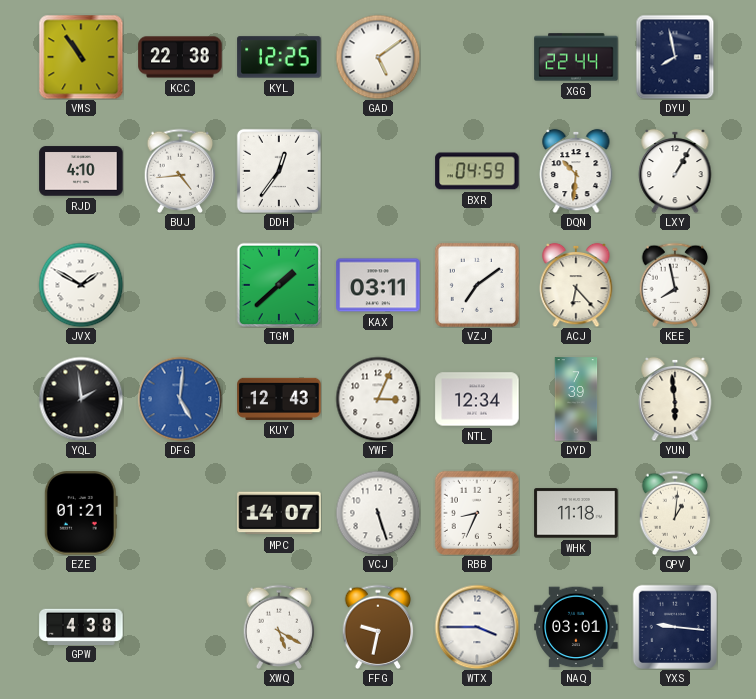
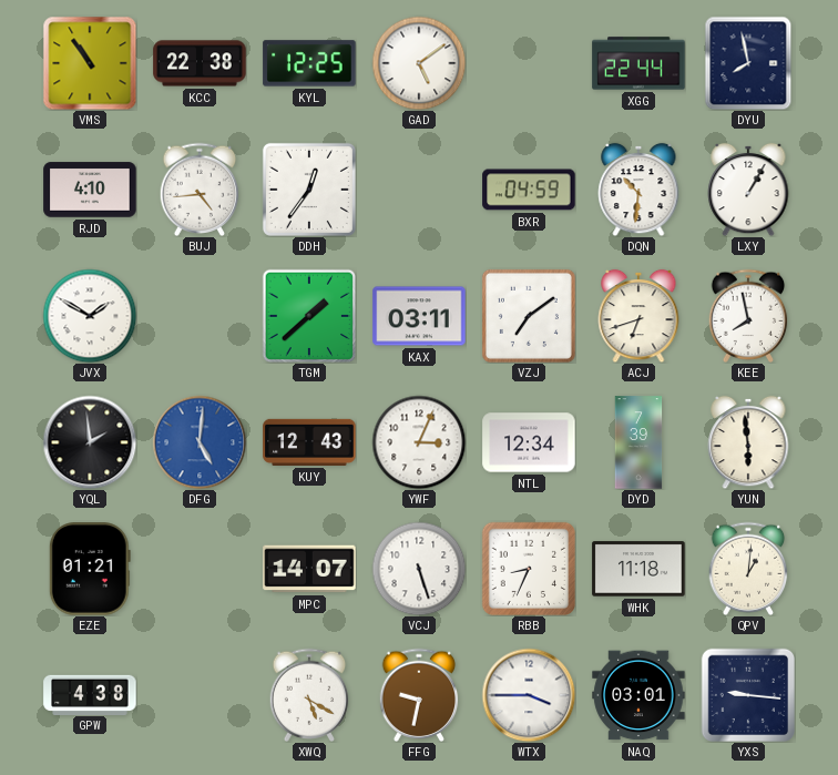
ACJ: 6:23 -> 6:42
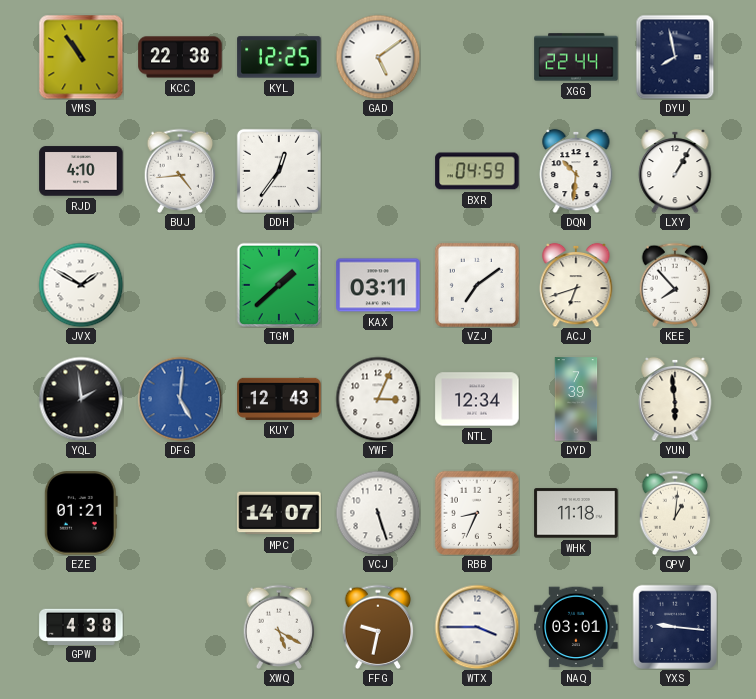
KEE: 7:58 -> 7:53
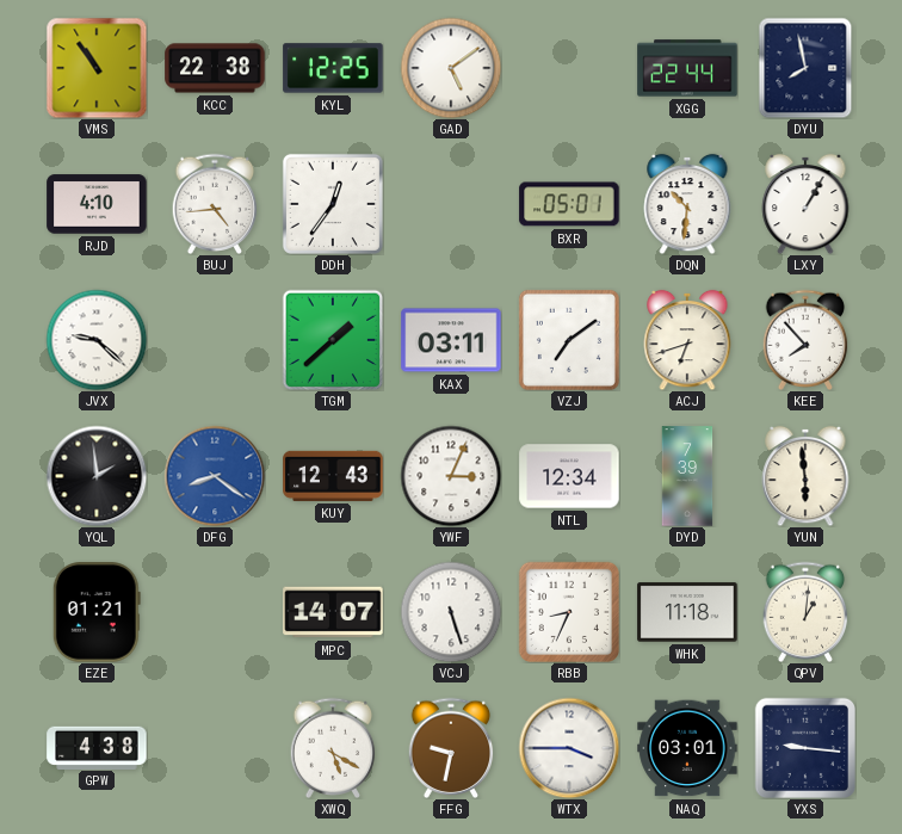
BXR: 04:59 -> 05:01
JVX: 1:50 -> 9:22
DFG: 5:01 -> 8:21
